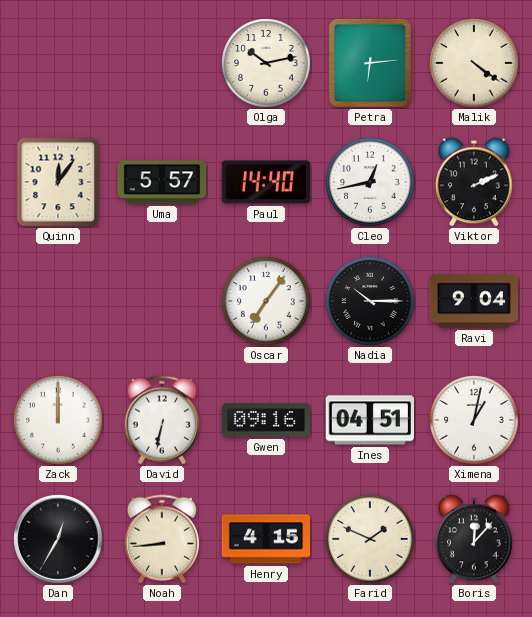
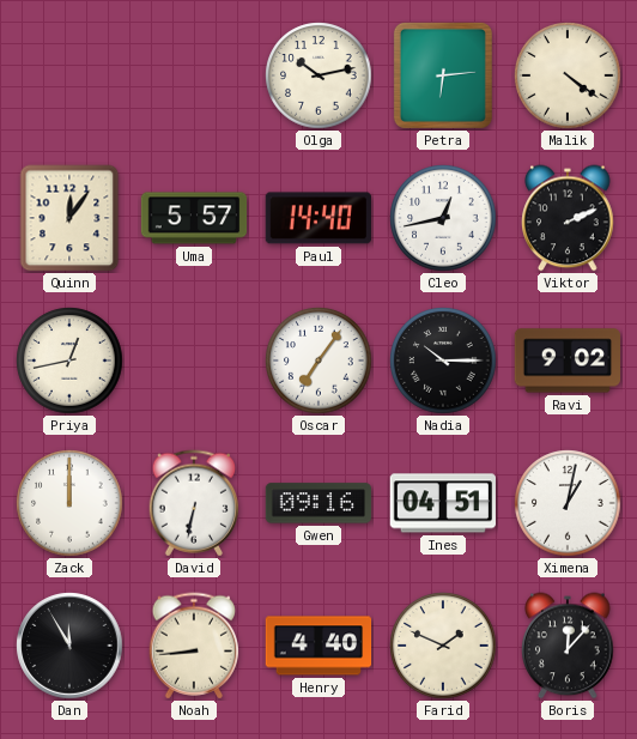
Priya: none -> 12:43
Ravi: 9:04 -> 9:02
Dan: 12:35 -> 11:55
Henry: 4:15 -> 4:40
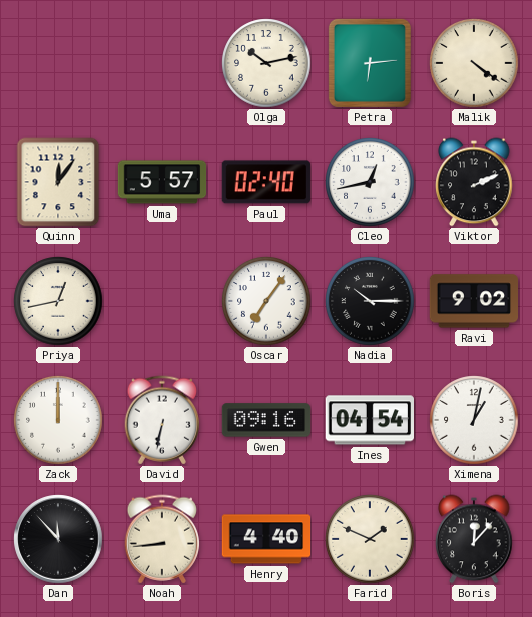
Paul: 14:40 -> 02:40
Ines: 04:51 -> 04:54
Dan: 11:55 -> 11:53
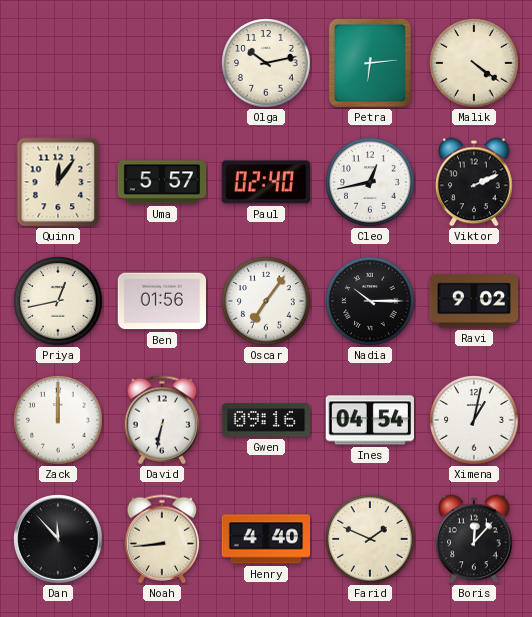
Ben: none -> 01:56
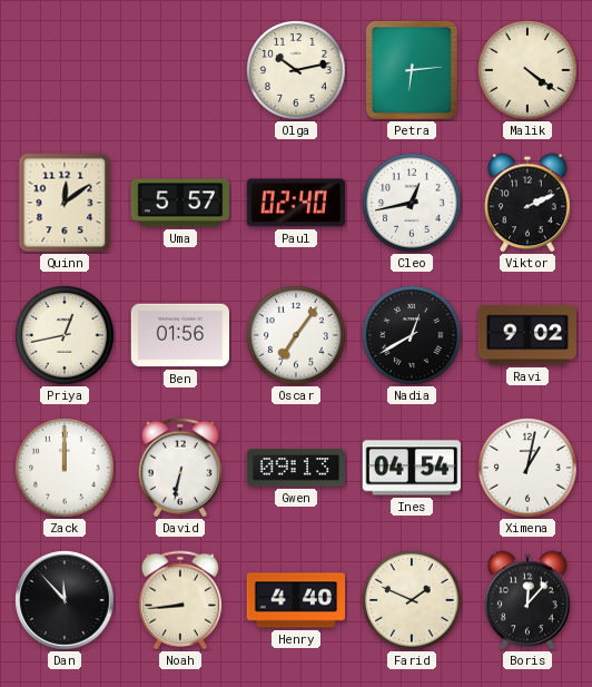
Quinn: 12:06 -> 12:09
Nadia: 10:15 -> 12:40
Gwen: 09:16 -> 09:13
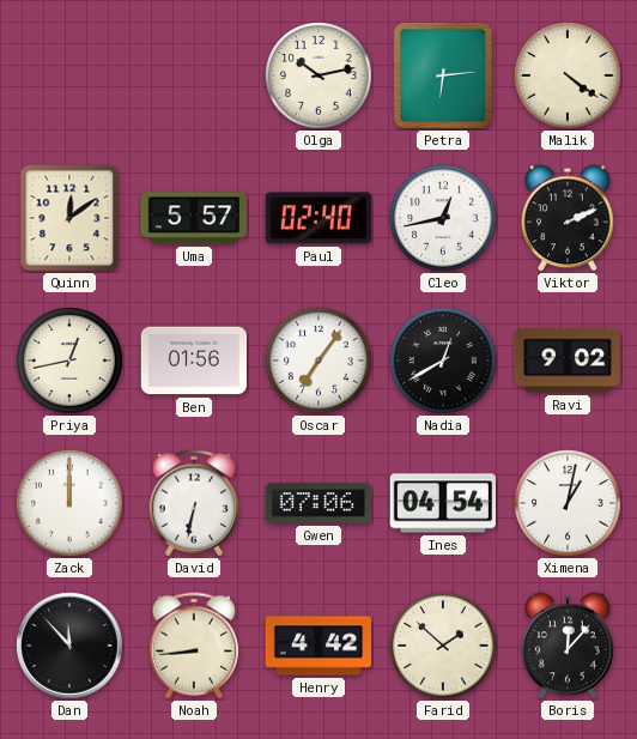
Gwen: 09:13 -> 07:06
Henry: 4:40 -> 4:42
Farid: 1:49 -> 1:52
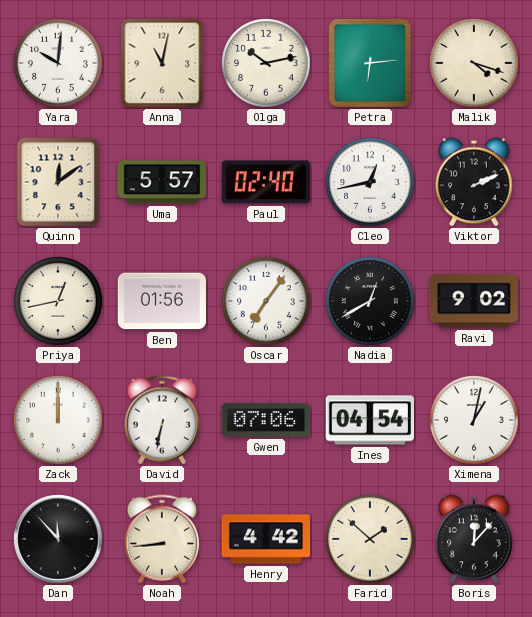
Yara: none -> 10:01
Anna: none -> 11:02
Malik: 4:21 -> 4:18
